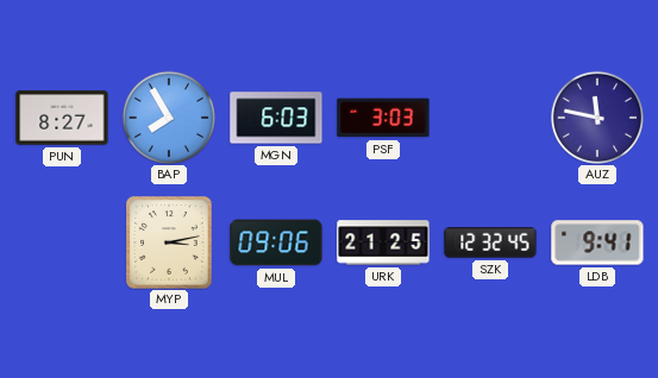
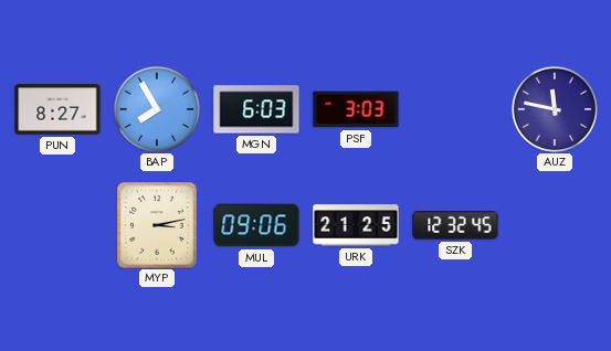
LDB: 9:41 -> none
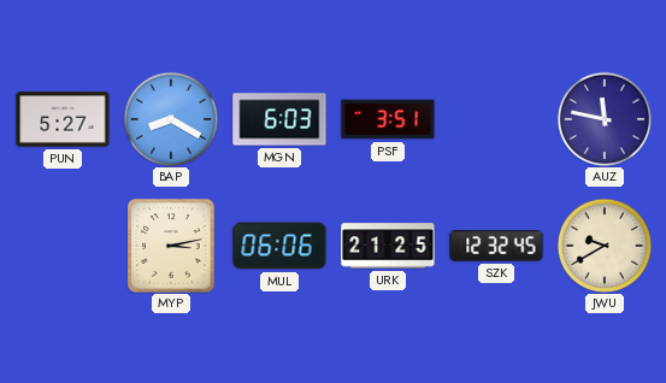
PUN: 8:27 -> 5:27
BAP: 7:55 -> 8:20
PSF: 3:03 -> 3:51
MUL: 09:06 -> 06:06
JWU: none -> 9:40
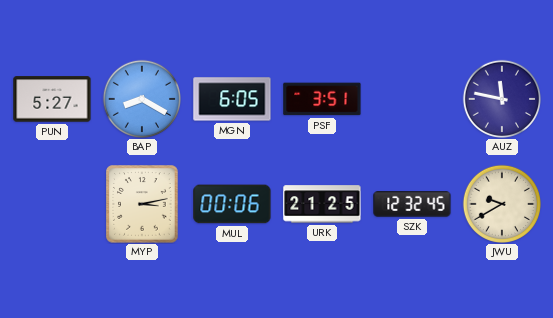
MGN: 6:03 -> 6:05
MUL: 06:06 -> 00:06
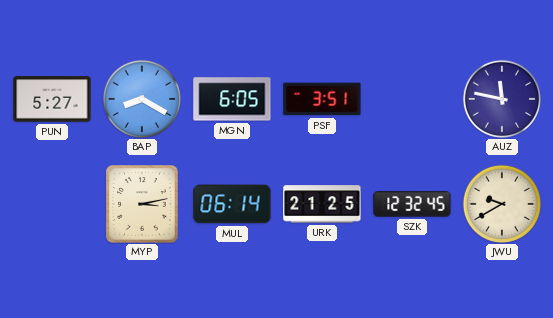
MUL: 00:06 -> 06:14
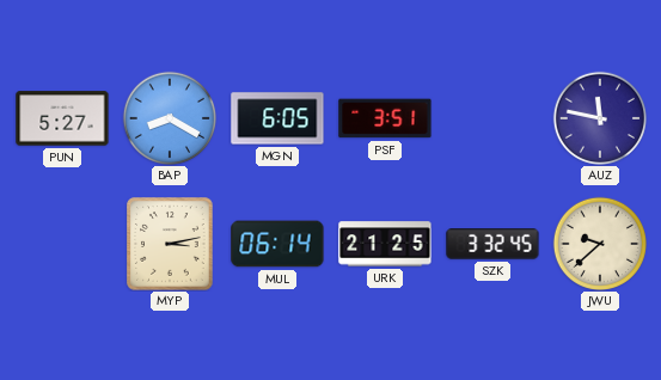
SZK: 12:32 -> 3:32
JWU: 9:40 -> 9:38
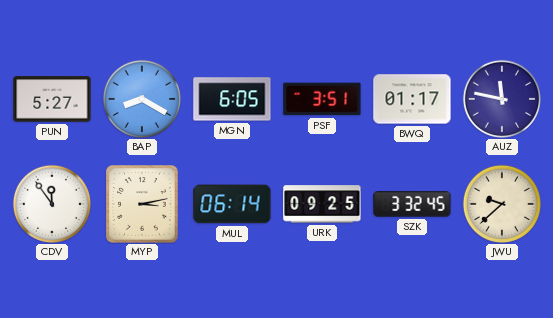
BWQ: none -> 01:17
CDV: none -> 11:54
URK: 21:25 -> 09:25
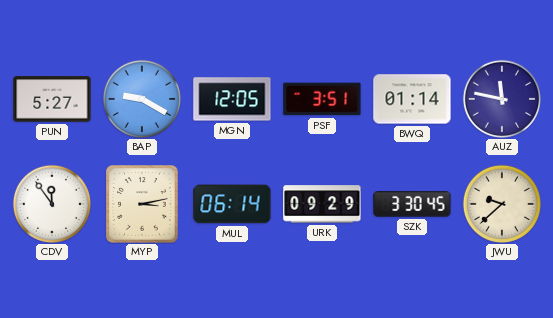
BAP: 8:20 -> 9:20
MGN: 6:05 -> 12:05
BWQ: 01:17 -> 01:14
URK: 09:25 -> 09:29
SZK: 3:32 -> 3:30
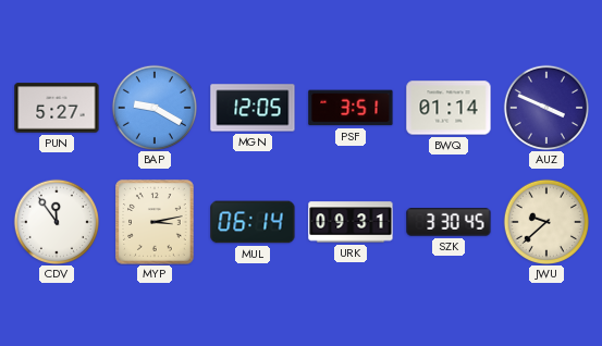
AUZ: 11:47 -> 3:49
URK: 09:29 -> 09:31
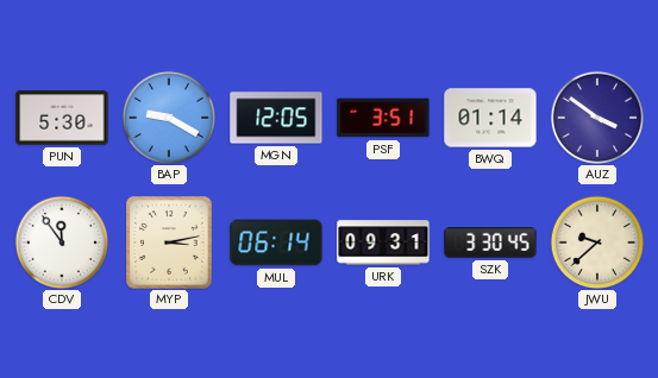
PUN: 5:27 -> 5:30
AUZ: 3:49 -> 3:51
